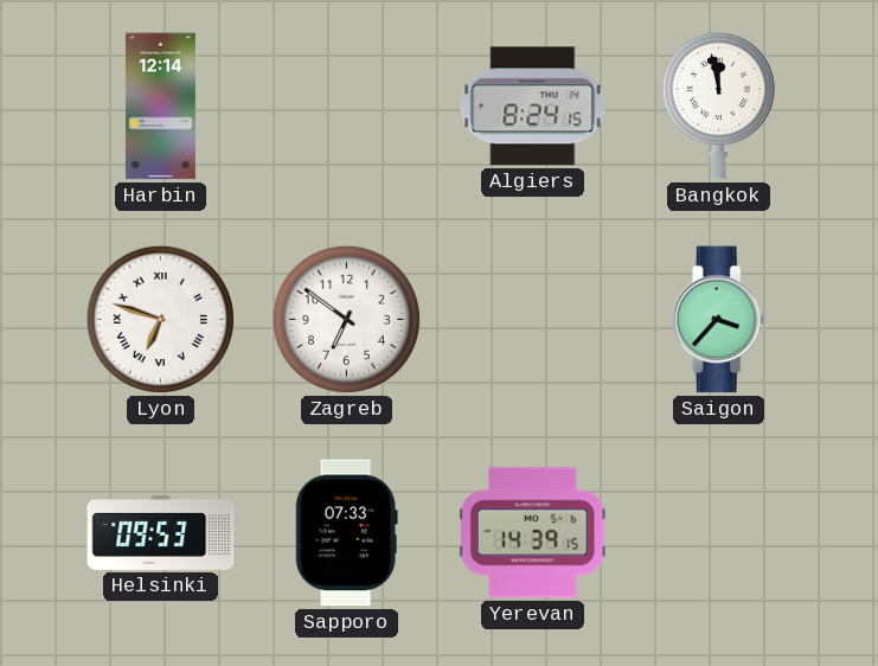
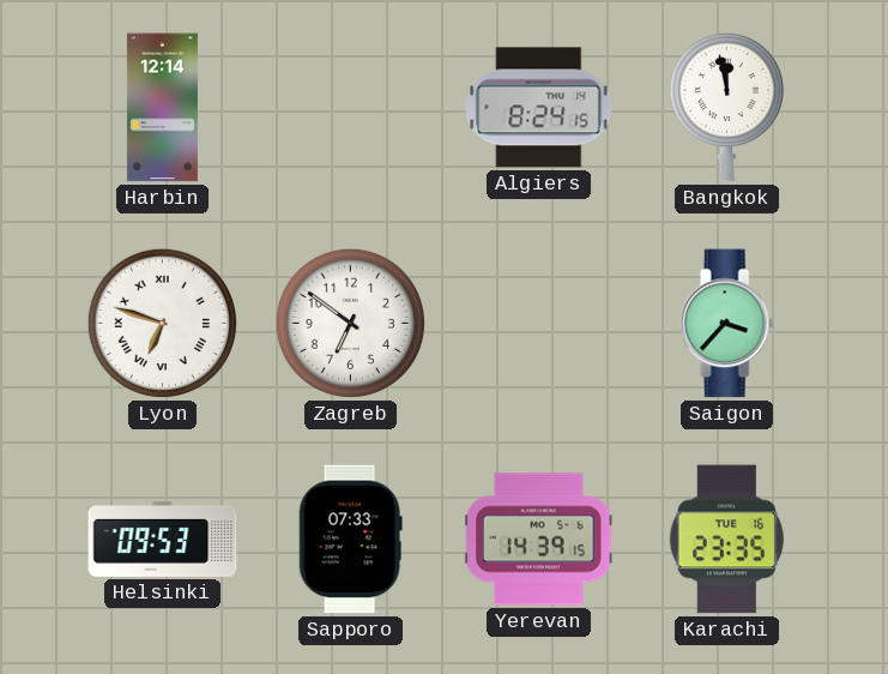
Karachi: none -> 23:35
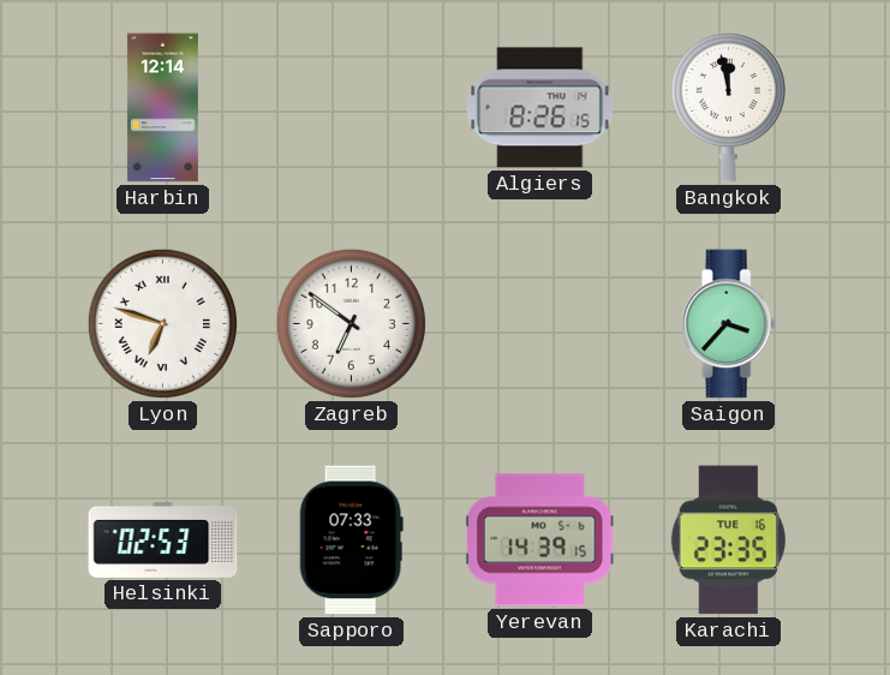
Algiers: 8:24 -> 8:26
Helsinki: 09:53 -> 02:53
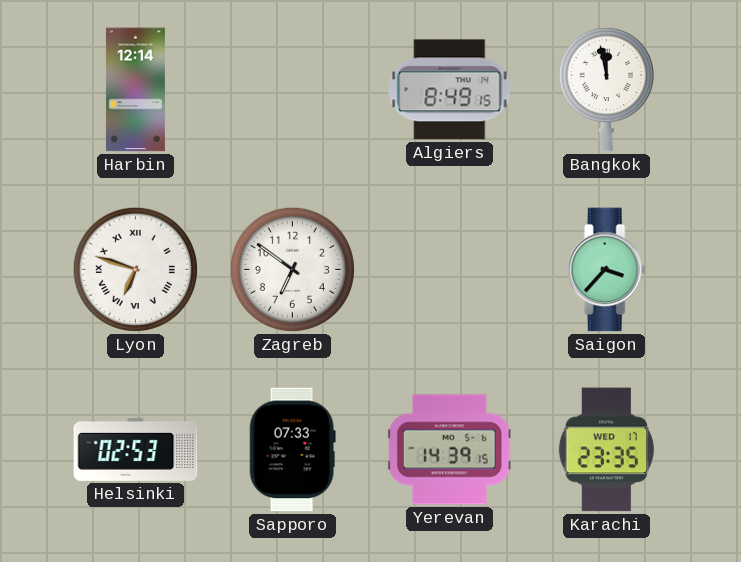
Algiers: 8:26 -> 8:49
Karachi date: TUE 16 -> WED 17
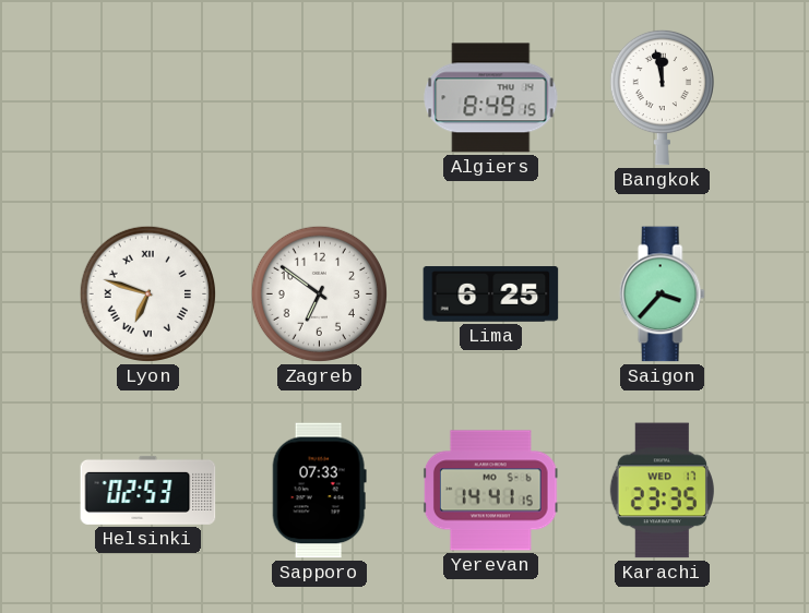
Harbin: 12:14 -> none
Lima: none -> 6:25
Yerevan: 14:39 -> 14:41
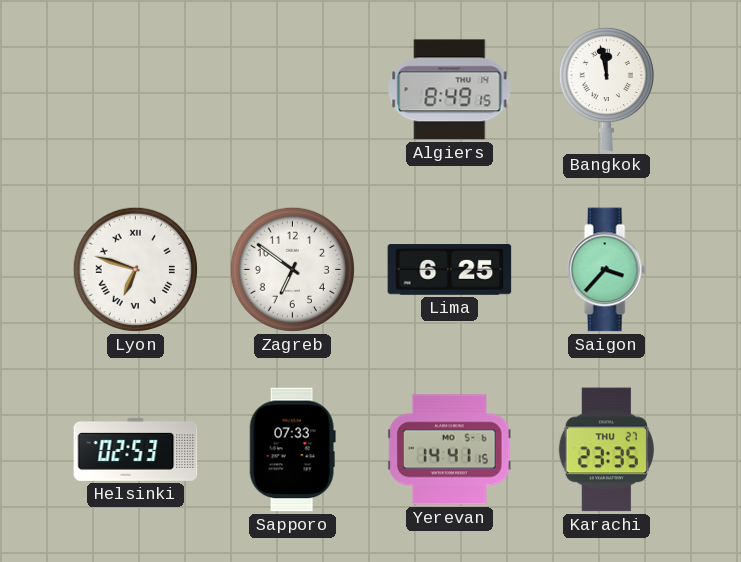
Karachi date: WED 17 -> THU 27
